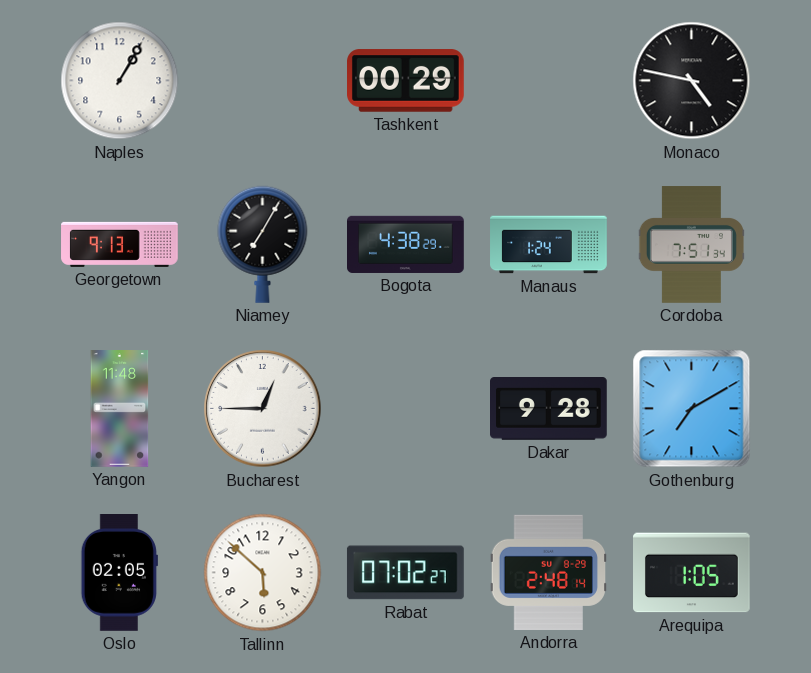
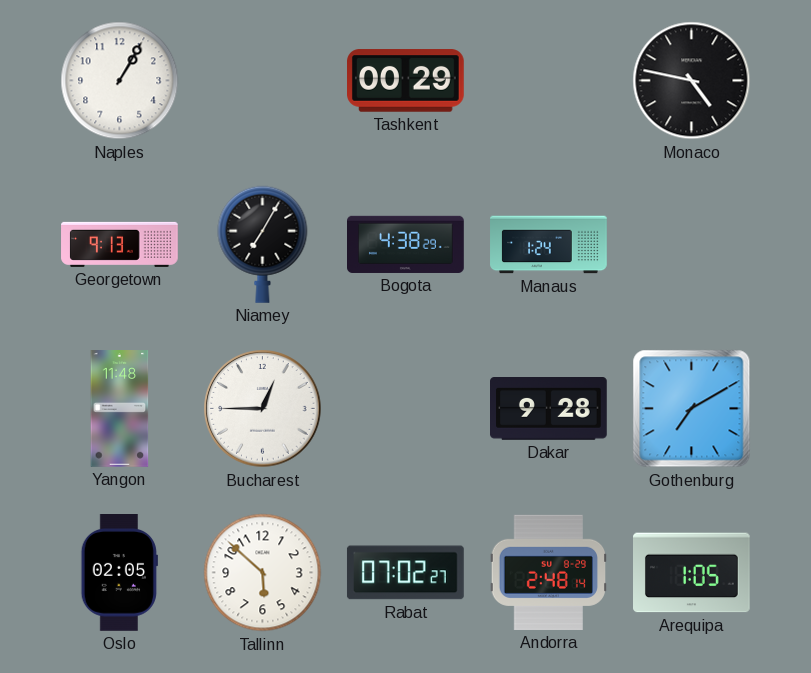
Cordoba: 7:51 -> none
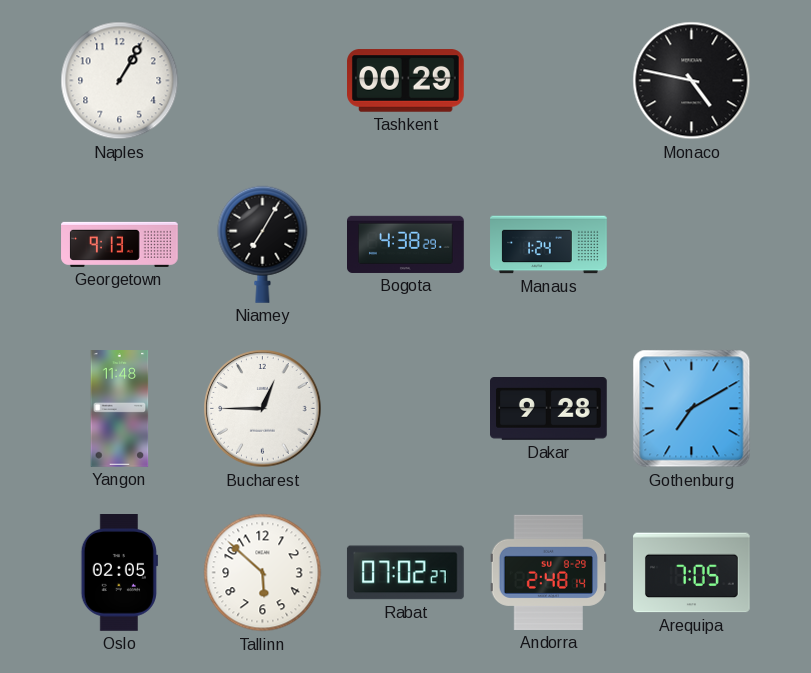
Arequipa: 1:05 -> 7:05
